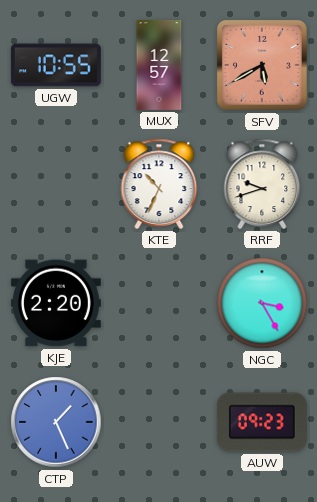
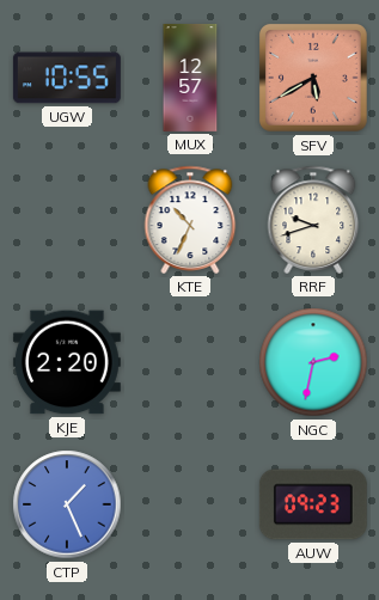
NGC: 3:25 -> 2:32
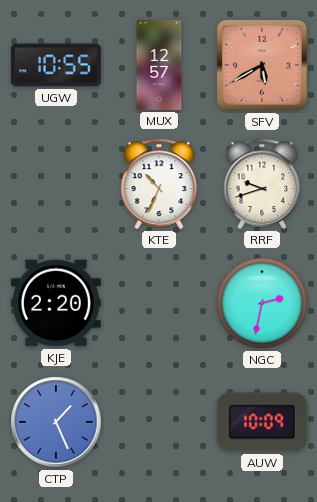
AUW: 09:23 -> 10:09
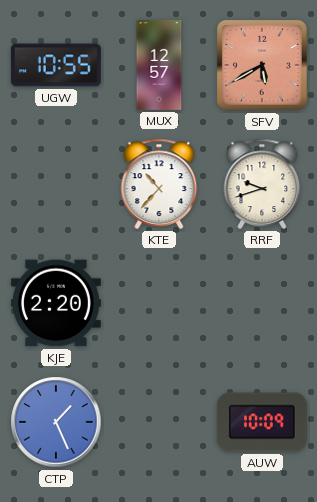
KTE: 10:34 -> 10:37
NGC: 2:32 -> none
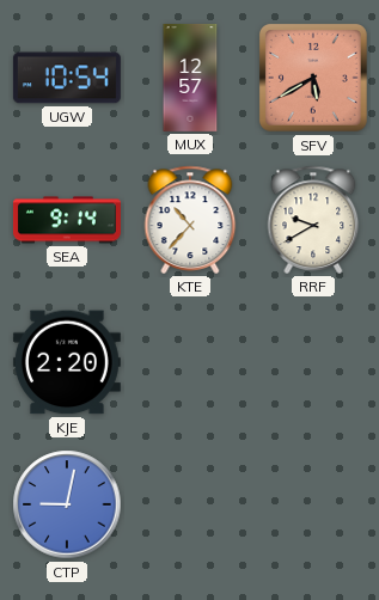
UGW: 10:55 -> 10:54
SEA: none -> 9:14
RRF: 9:42 -> 9:40
CTP: 1:26 -> 9:02
AUW: 10:09 -> none
